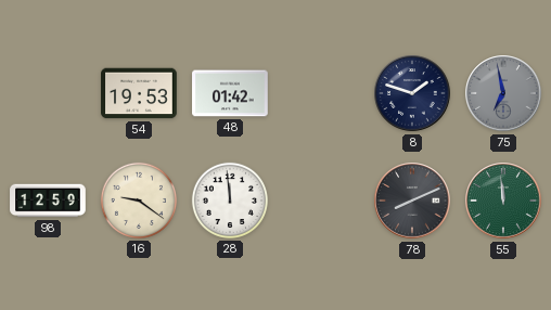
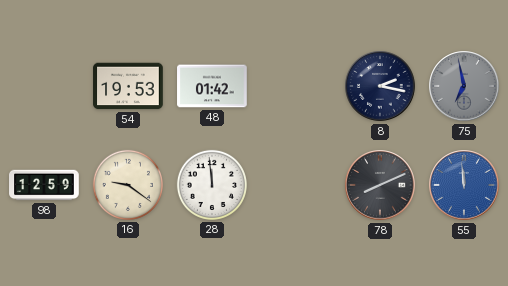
8: 1:48 -> 2:17
55 dial: green -> blue
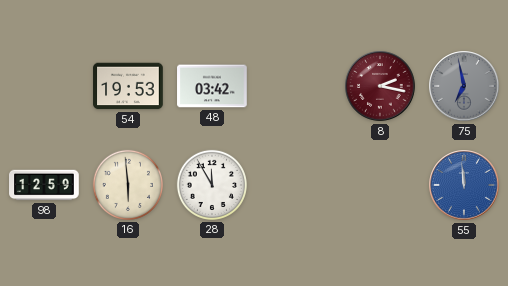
48: 01:42 -> 03:42
8 dial: navy -> burgundy
16: 9:21 -> 5:59
28: 11:59 -> 11:55
78: 8:11 -> none
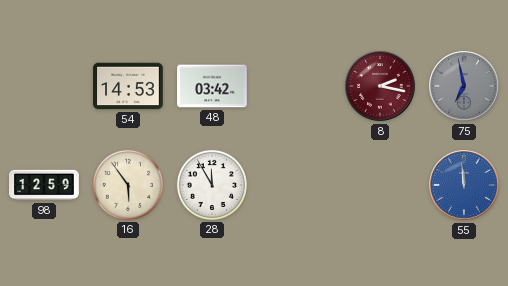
54: 19:53 -> 14:53
16: 5:59 -> 5:54
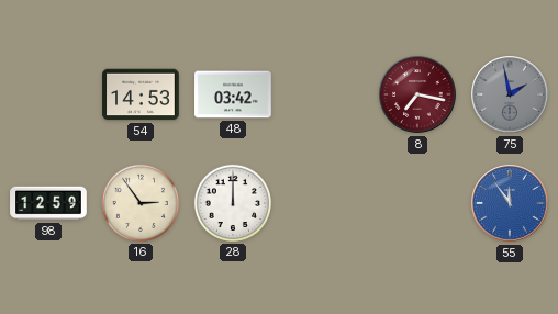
8: 2:17 -> 7:17
75: 6:58 -> 1:58
16: 5:54 -> 2:54
28: 11:55 -> 12:00
55: 11:59 -> 11:54
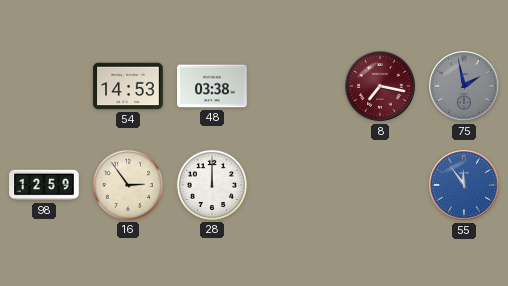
48: 03:42 -> 03:38
